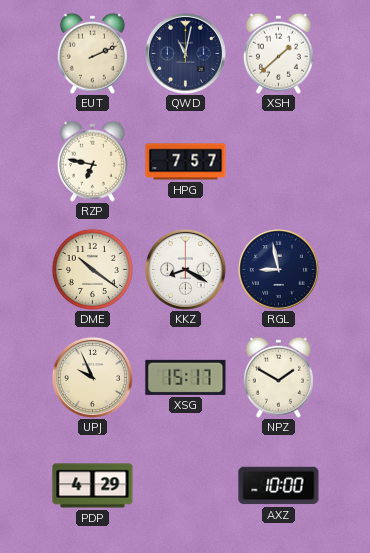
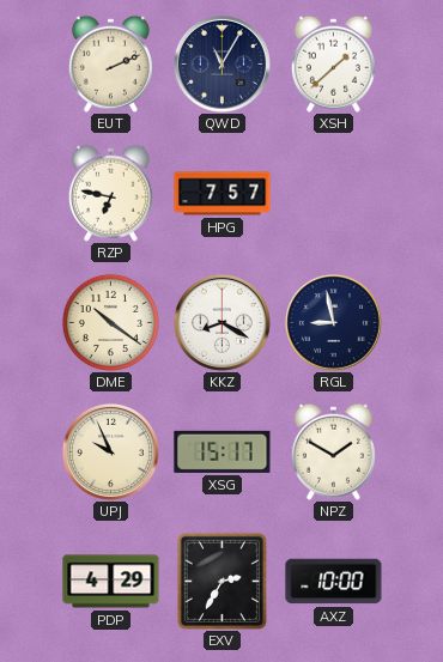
QWD: 11:02 -> 11:05
EXV: none -> 2:35
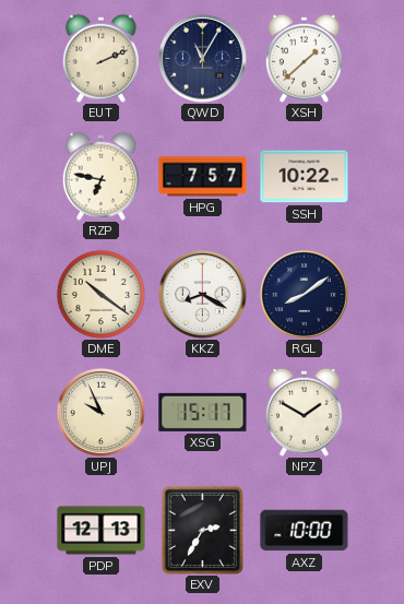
SSH: none -> 10:22
RGL: 8:58 -> 8:09
PDP: 4:29 -> 12:13
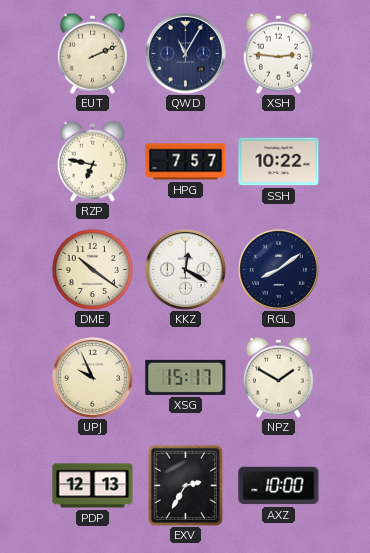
XSH: 1:38 -> 2:46
KKZ: 8:20 -> 12:20
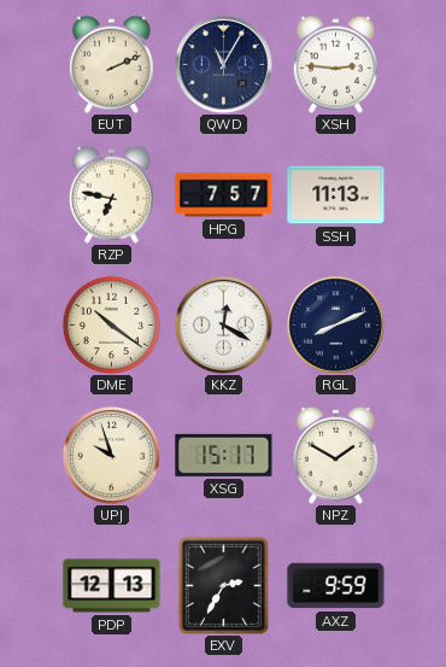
SSH: 10:22 -> 11:13
RGL: 8:09 -> 8:11
UPJ: 9:56 -> 9:57
AXZ: 10:00 -> 9:59
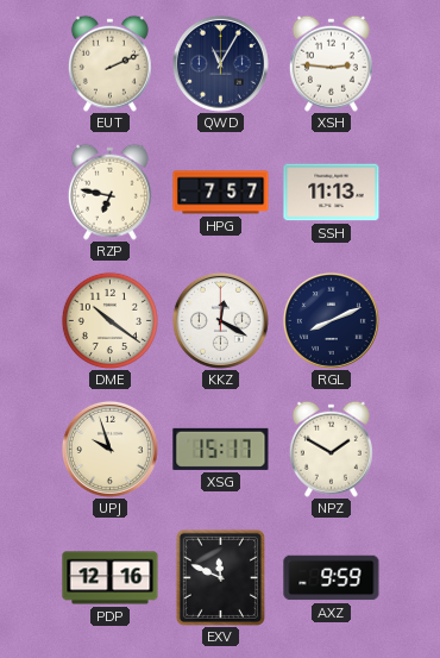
PDP: 12:13 -> 12:16
EXV: 2:35 -> 11:49
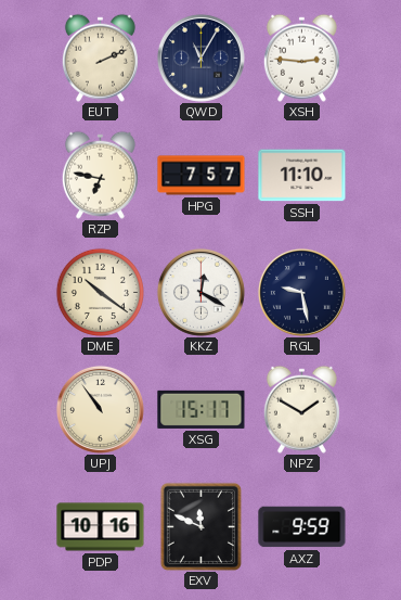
SSH: 11:13 -> 11:10
RGL: 8:11 -> 9:28
UPJ: 9:57 -> 10:54
PDP: 12:16 -> 10:16
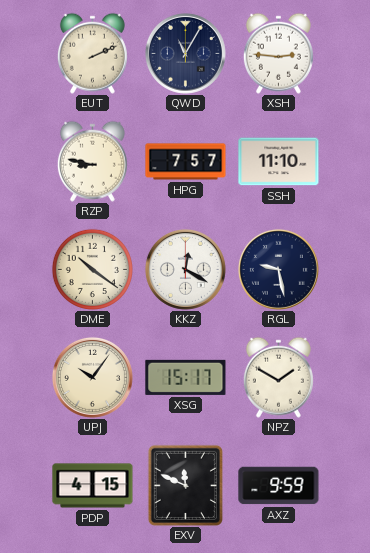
RZP: 6:47 -> 8:47
UPJ: 10:54 -> 10:06
PDP: 10:16 -> 4:15
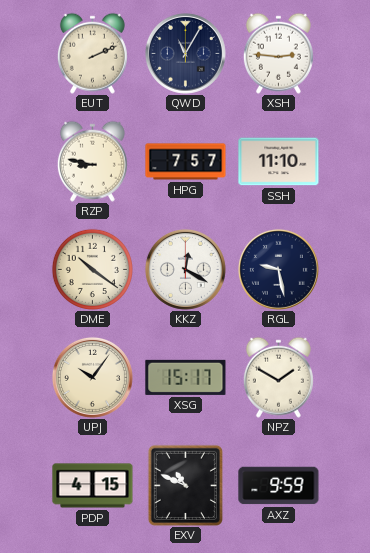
EXV: 11:49 -> 10:49
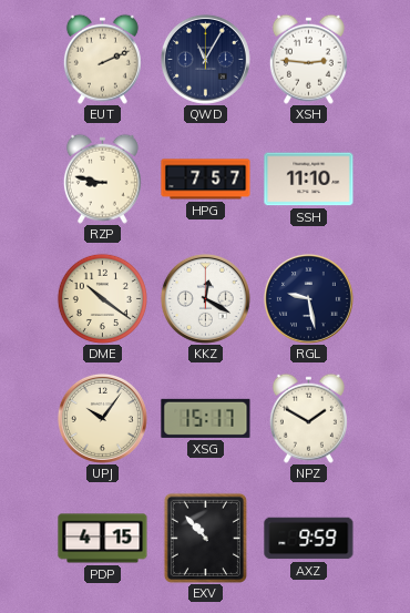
EXV: 10:49 -> 10:53
